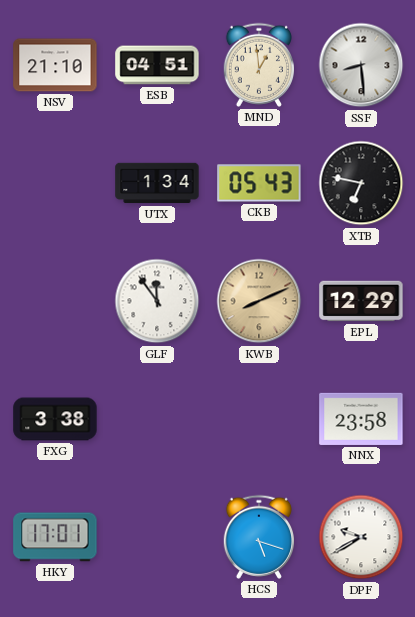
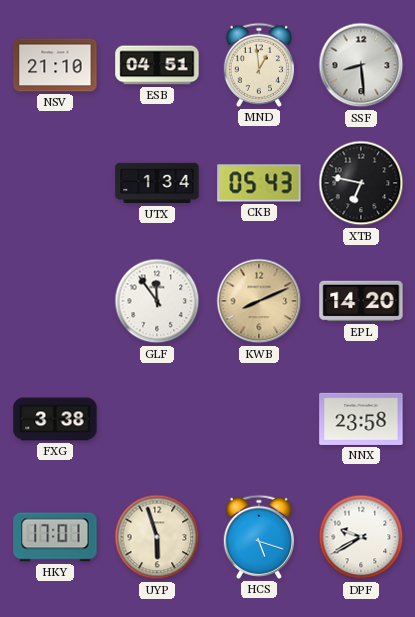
EPL: 12:29 -> 14:20
UYP: none -> 5:57
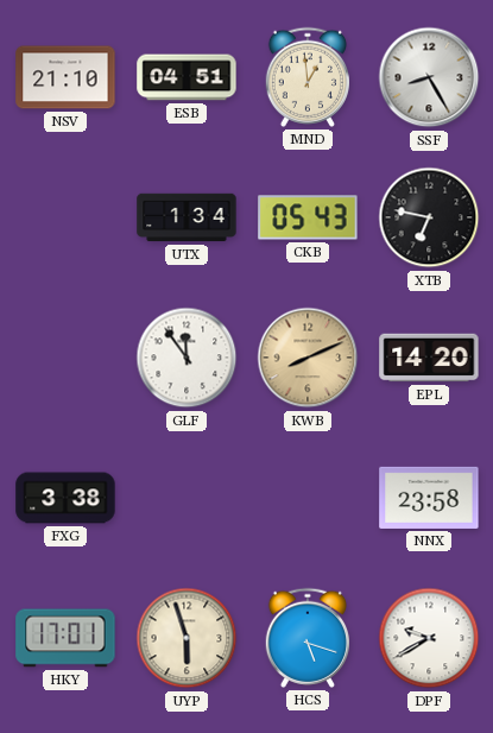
SSF: 8:29 -> 8:25
